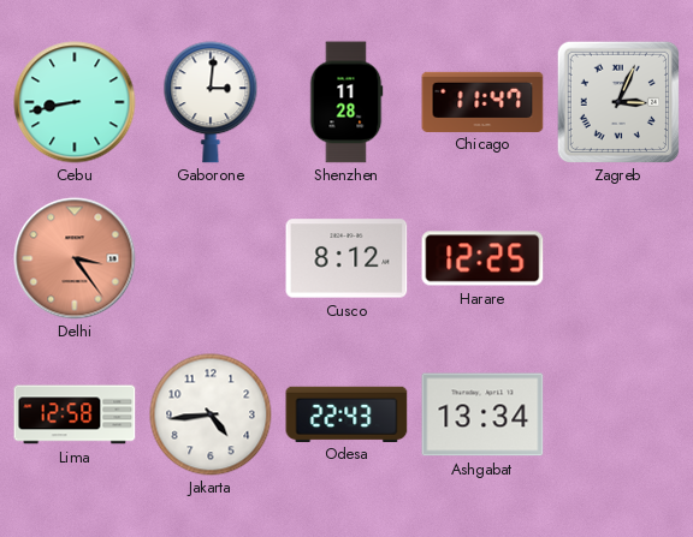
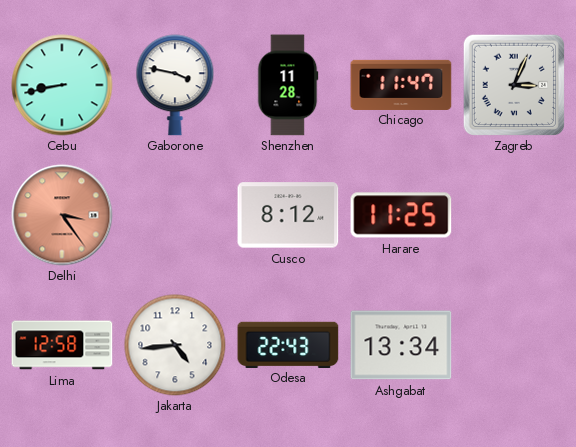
Gaborone: 3:01 -> 3:47
Harare: 12:25 -> 11:25
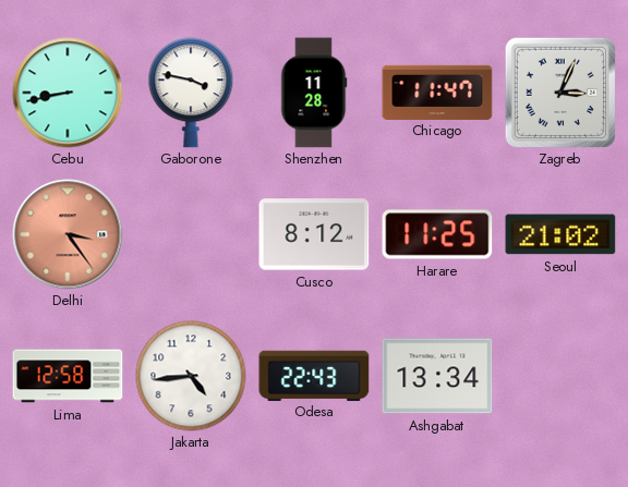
Seoul: none -> 21:02
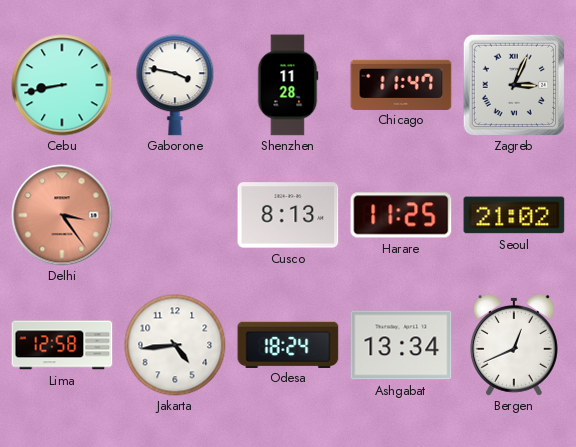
Cusco: 8:12 -> 8:13
Odesa: 22:43 -> 18:24
Bergen: none -> 12:41
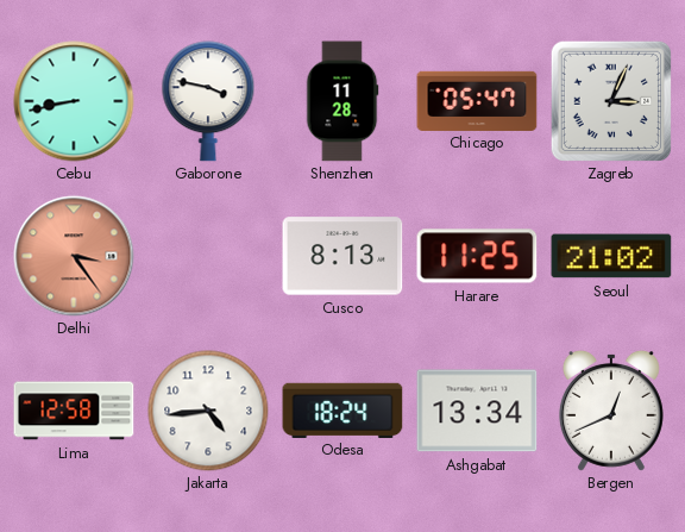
Chicago: 11:47 -> 05:47
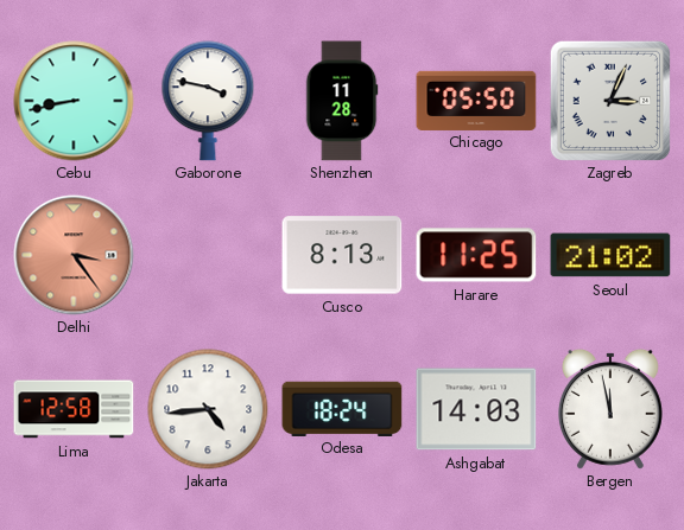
Chicago: 05:47 -> 05:50
Ashgabat: 13:34 -> 14:03
Bergen: 12:41 -> 11:58
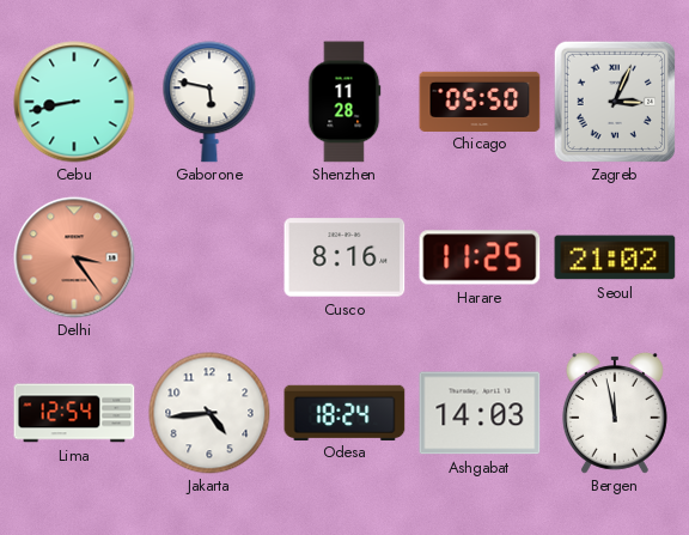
Gaborone: 3:47 -> 5:47
Cusco: 8:13 -> 8:16
Lima: 12:58 -> 12:54
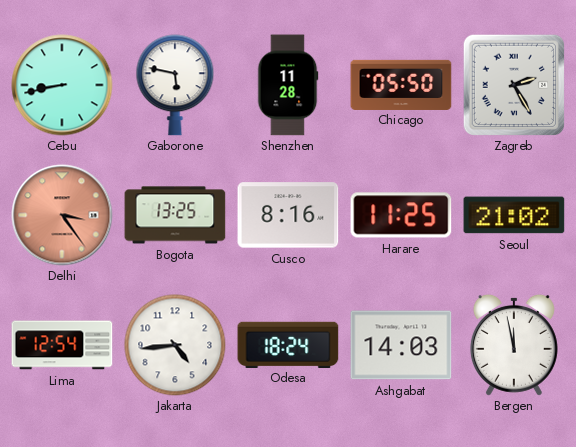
Zagreb: 3:04 -> 2:25
Bogota: none -> 13:25
